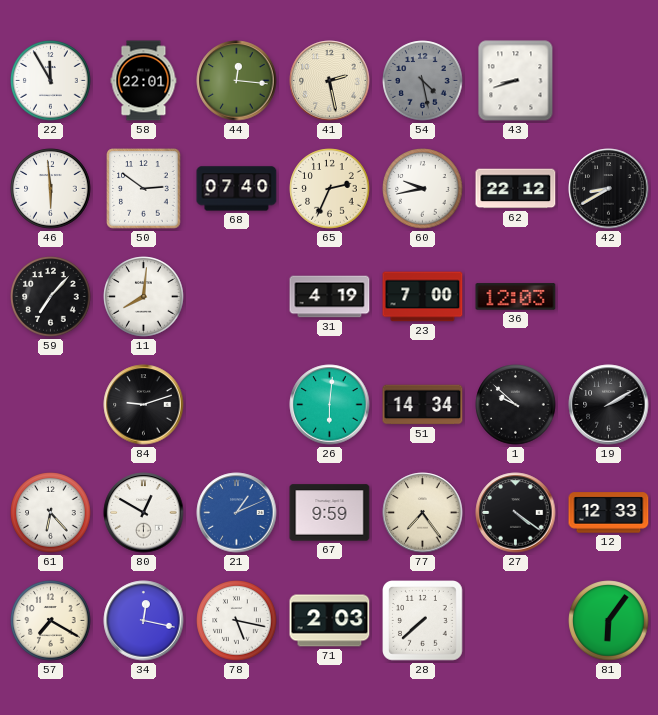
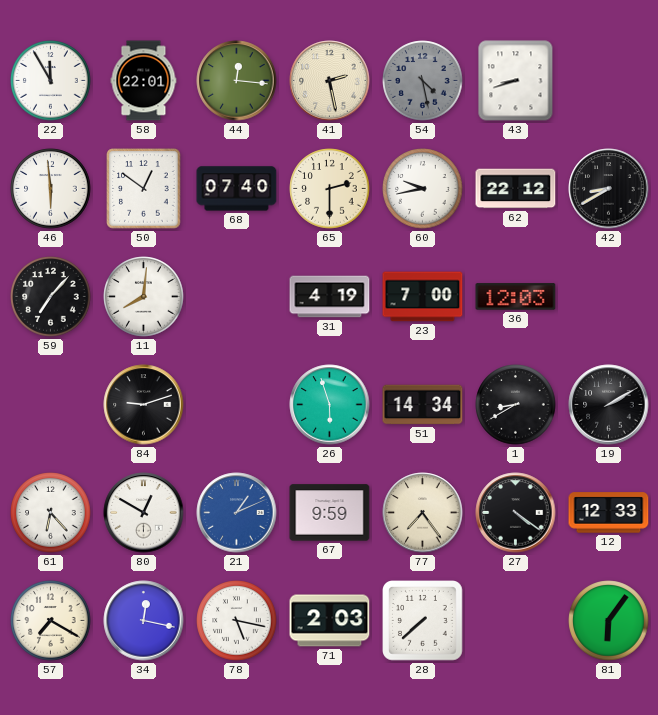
50: 2:51 -> 12:51
65: 2:34 -> 2:30
26: 6:01 -> 5:57
1: 9:52 -> 8:40
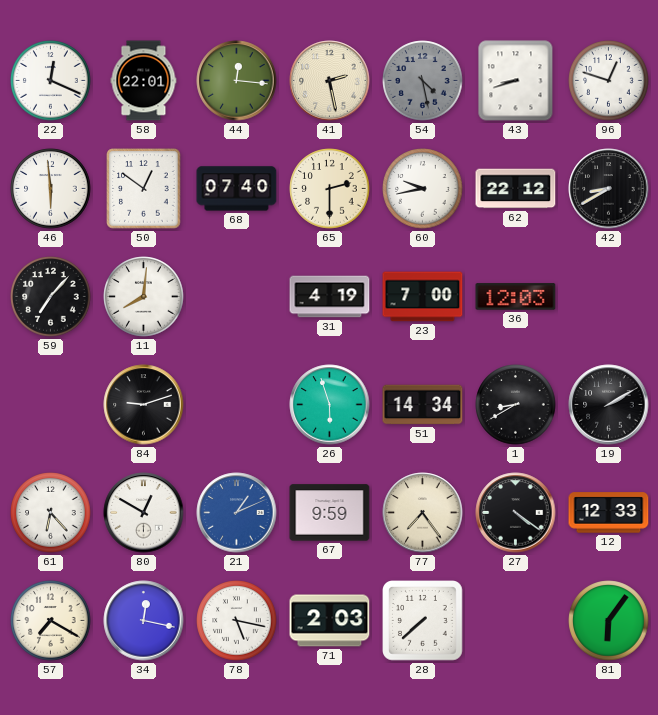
22: 11:55 -> 12:19
96: none -> 12:48
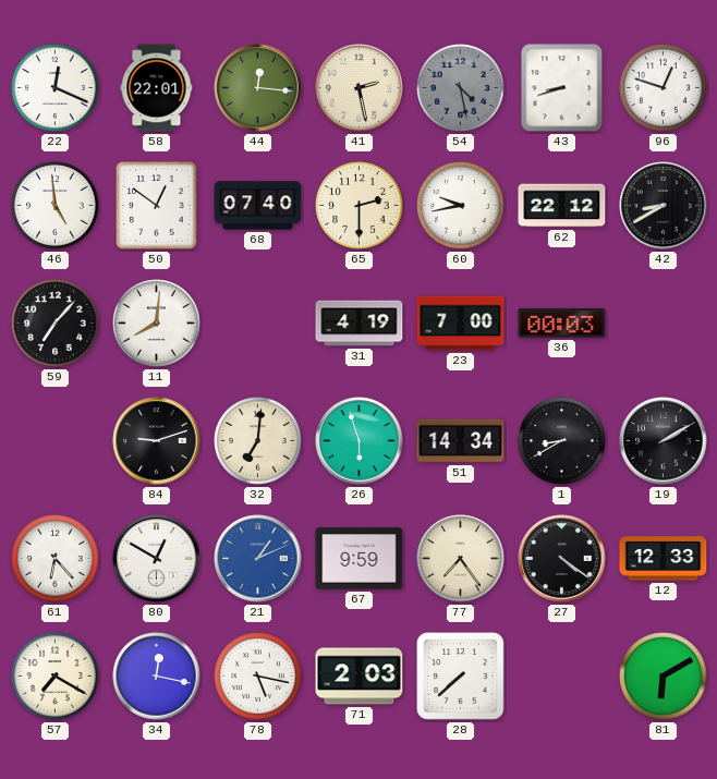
46: 5:59 -> 4:59
36: 12:03 -> 00:03
32: none -> 7:01
81: 6:06 -> 6:10
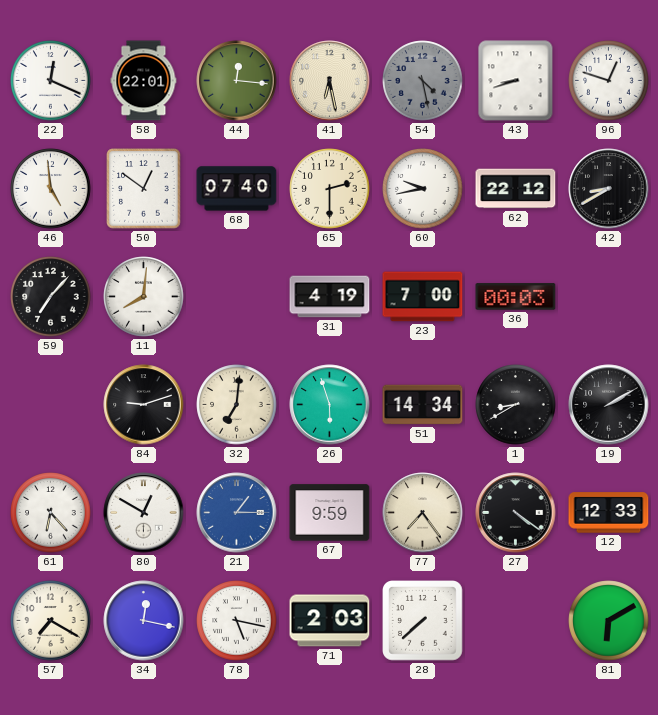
41: 2:28 -> 6:28
21: 1:11 -> 1:15
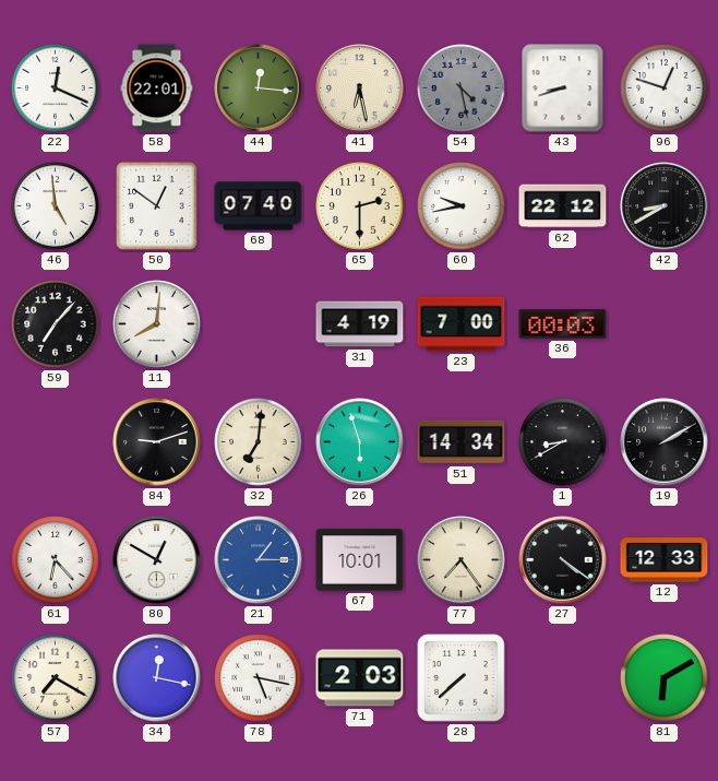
67: 9:59 -> 10:01
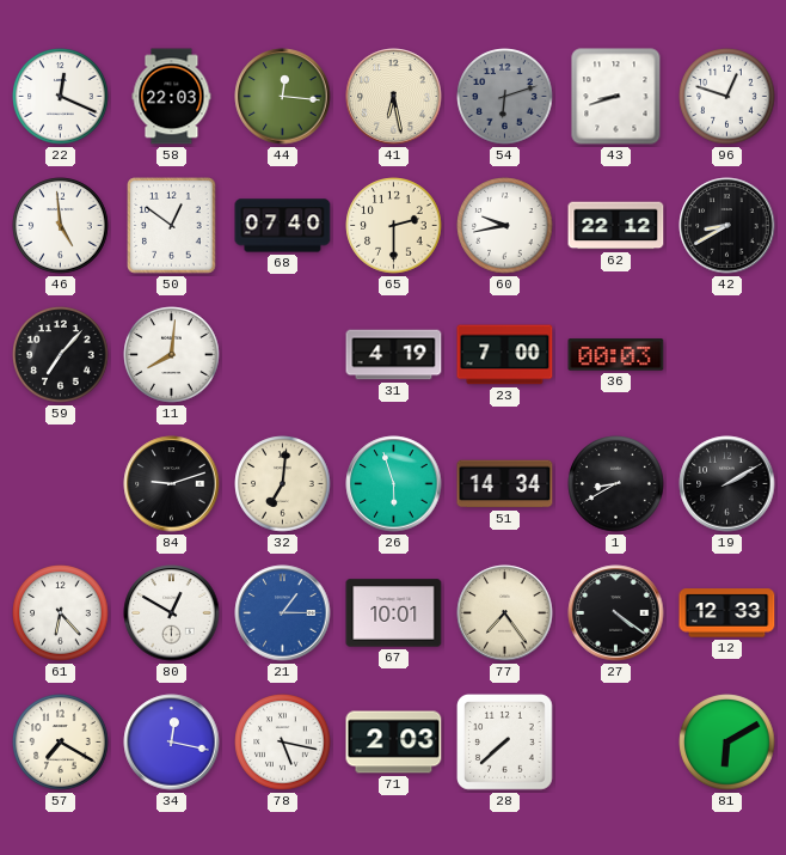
58: 22:01 -> 22:03
54: 4:28 -> 6:12
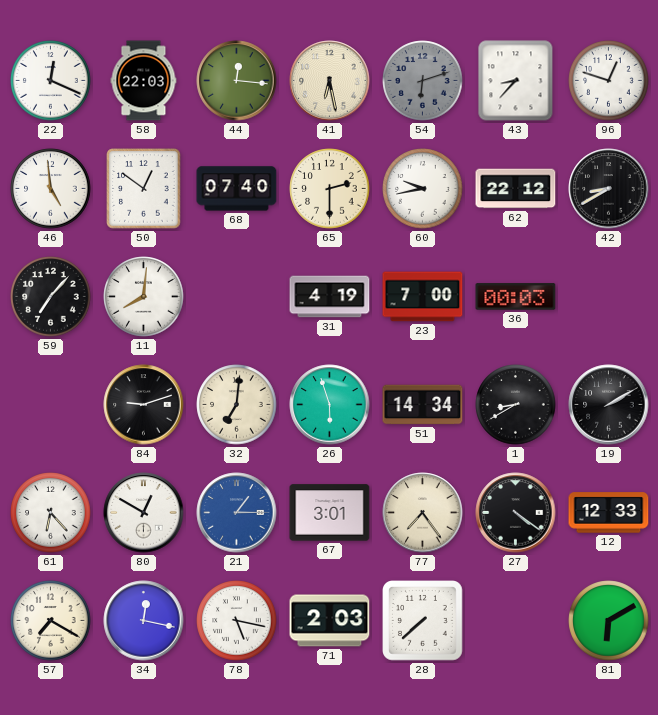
43: 8:42 -> 8:37
67: 10:01 -> 3:01
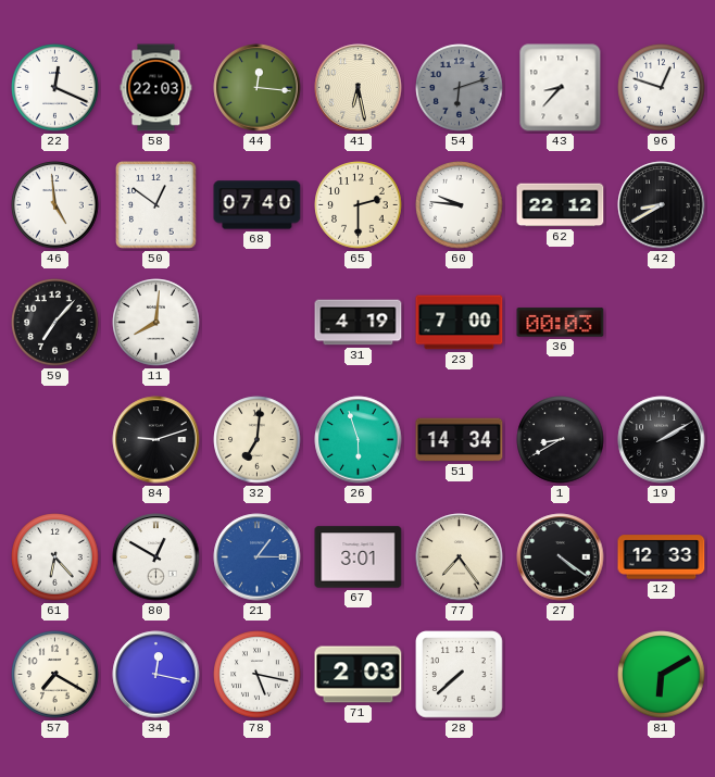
60: 9:43 -> 9:46
